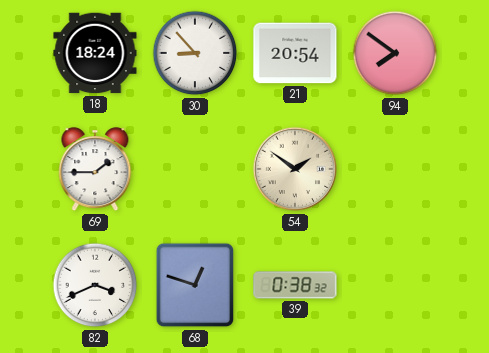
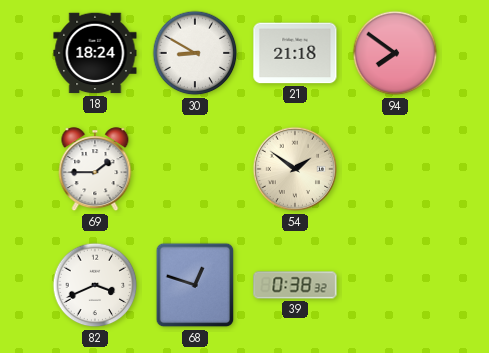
30: 8:53 -> 8:50
21: 20:54 -> 21:18
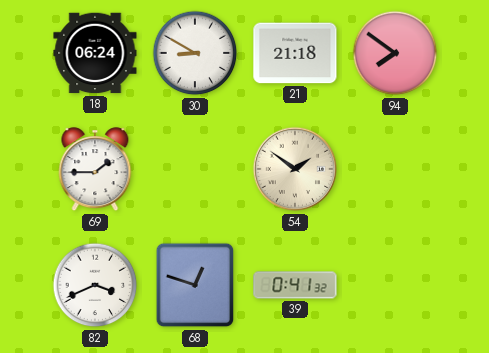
18: 18:24 -> 06:24
39: 0:38 -> 0:41
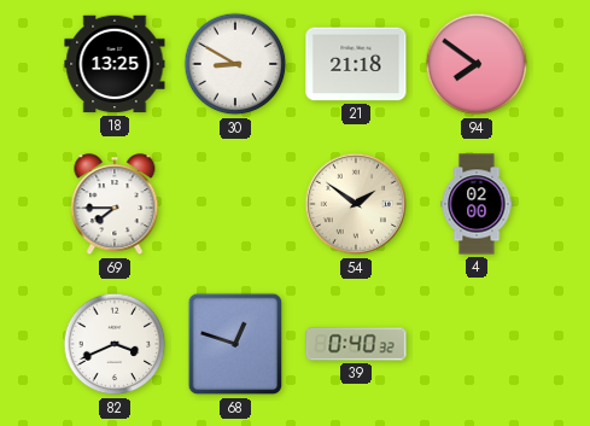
18: 06:24 -> 13:25
69: 1:45 -> 7:45
4: none -> 02:00
39: 0:41 -> 0:40
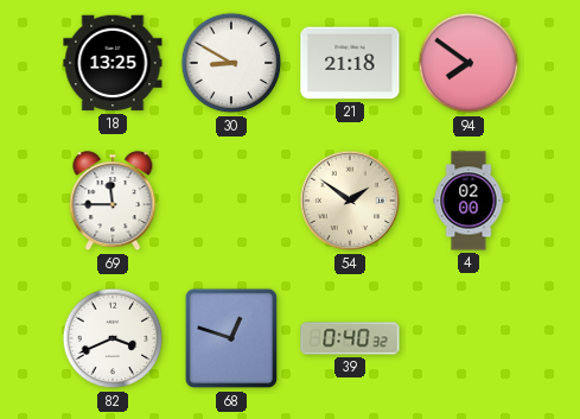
69: 7:45 -> 11:45
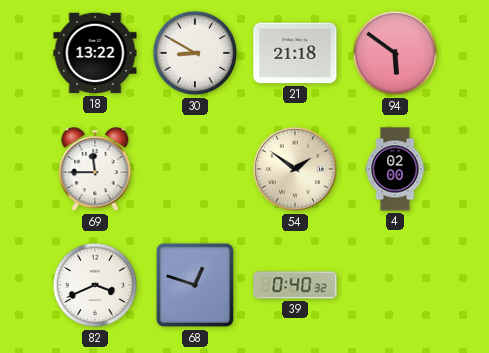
18: 13:25 -> 13:22
94: 7:51 -> 5:51
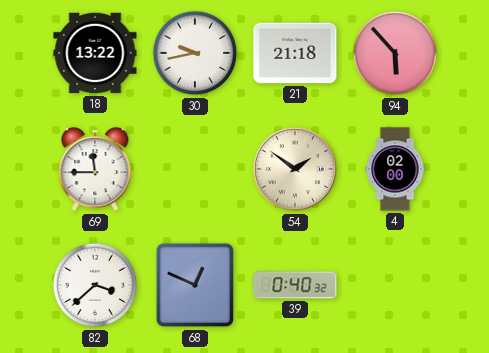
30: 8:50 -> 9:43
94: 5:51 -> 5:53
82: 3:41 -> 3:38
68: 12:48 -> 12:49
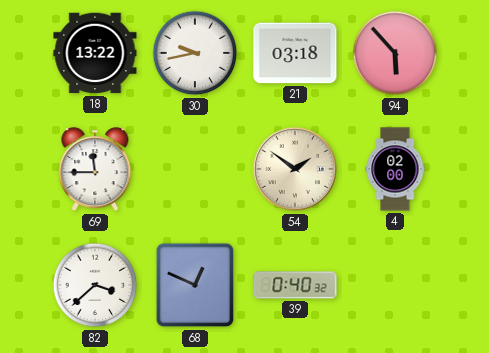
21: 21:18 -> 03:18
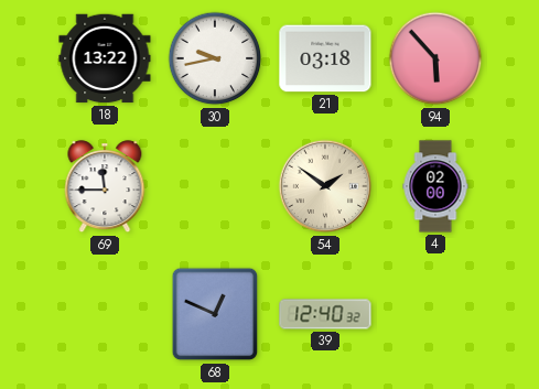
82: 3:38 -> none
39: 0:40 -> 12:40
